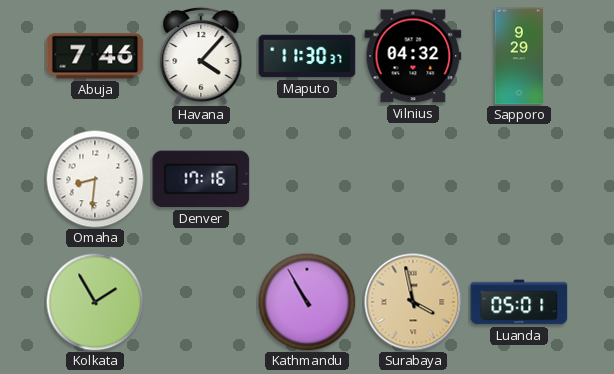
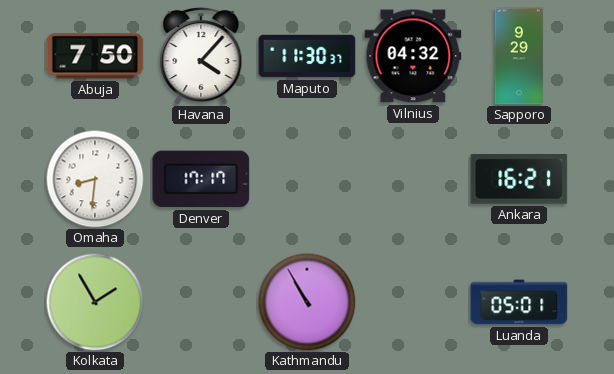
Abuja: 7:46 -> 7:50
Denver: 17:16 -> 17:17
Ankara: none -> 16:21
Surabaya: 3:58 -> none
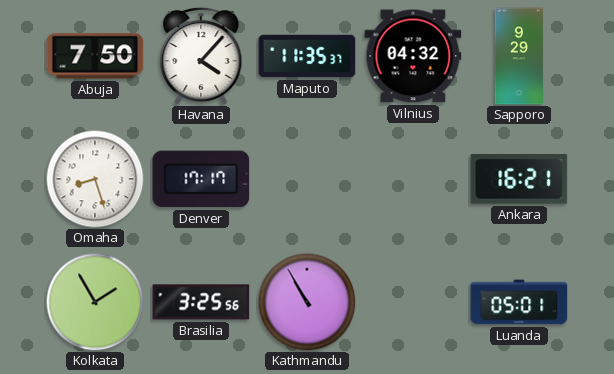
Maputo: 11:30 -> 11:35
Omaha: 8:31 -> 8:27
Brasilia: none -> 3:25
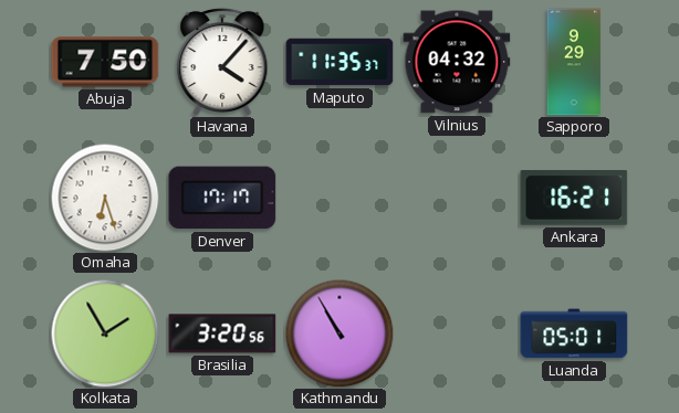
Omaha: 8:27 -> 6:27
Brasilia: 3:25 -> 3:20
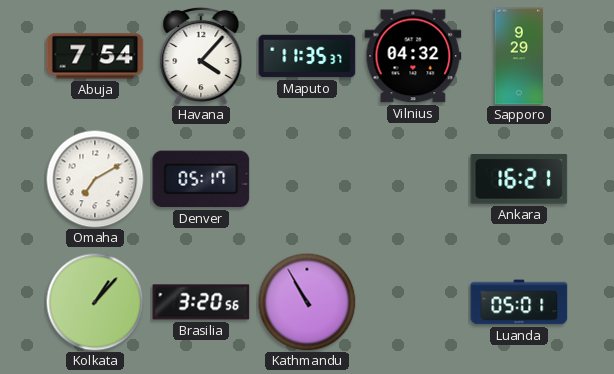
Abuja: 7:50 -> 7:54
Omaha: 6:27 -> 7:10
Denver: 17:17 -> 05:17
Kolkata: 1:55 -> 1:07
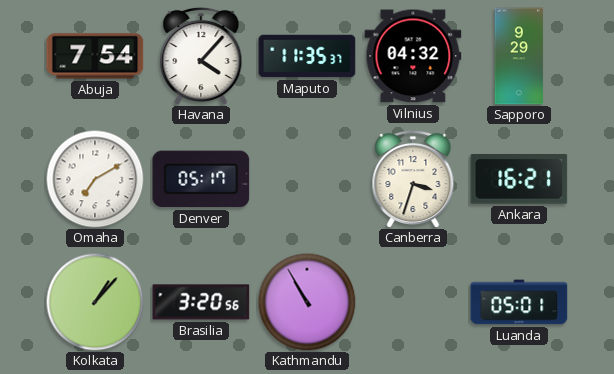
Canberra: none -> 3:33
